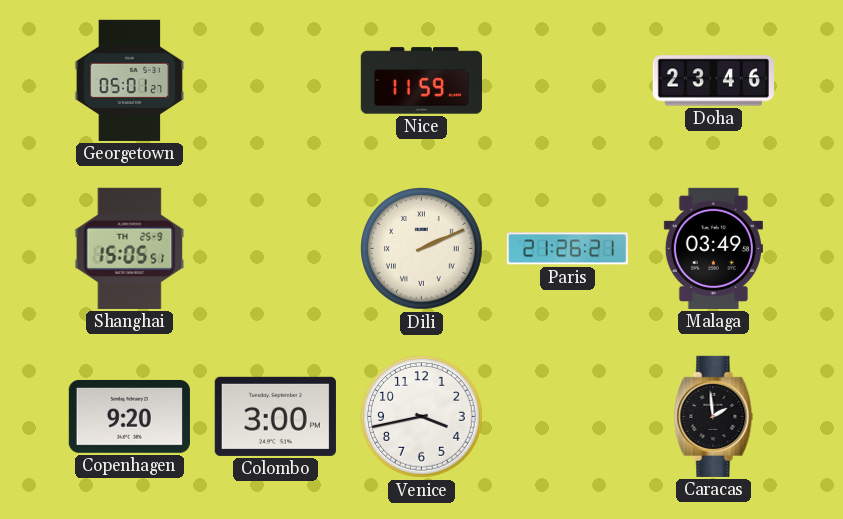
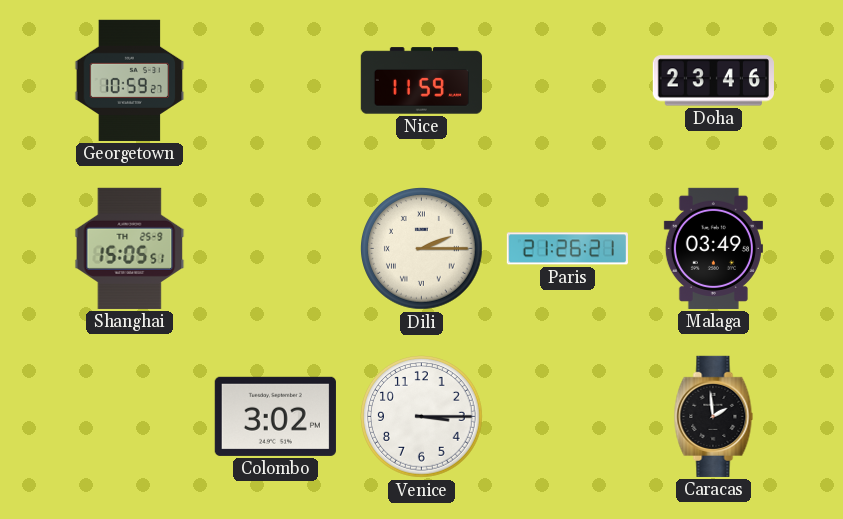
Georgetown: 05:01 -> 10:59
Dili: 2:11 -> 2:15
Copenhagen: 9:20 -> none
Colombo: 3:00 -> 3:02
Venice: 3:43 -> 3:15
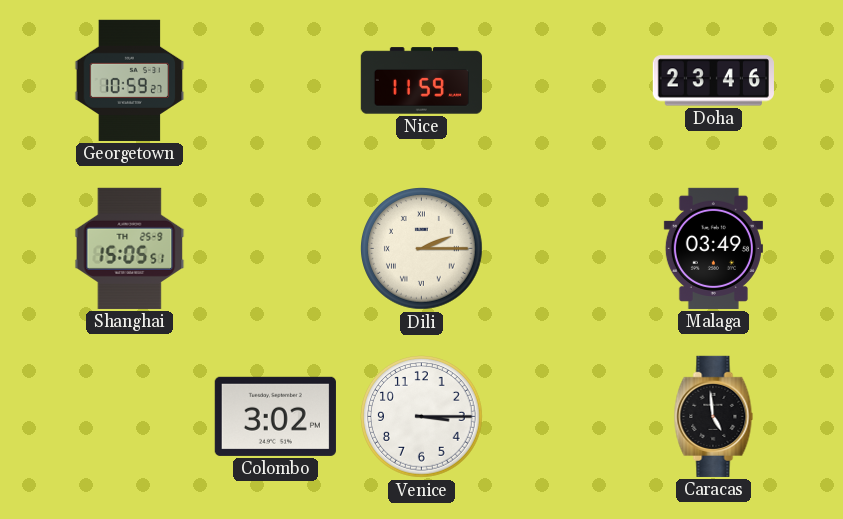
Paris: 21:26 -> none
Caracas: 1:59 -> 4:59
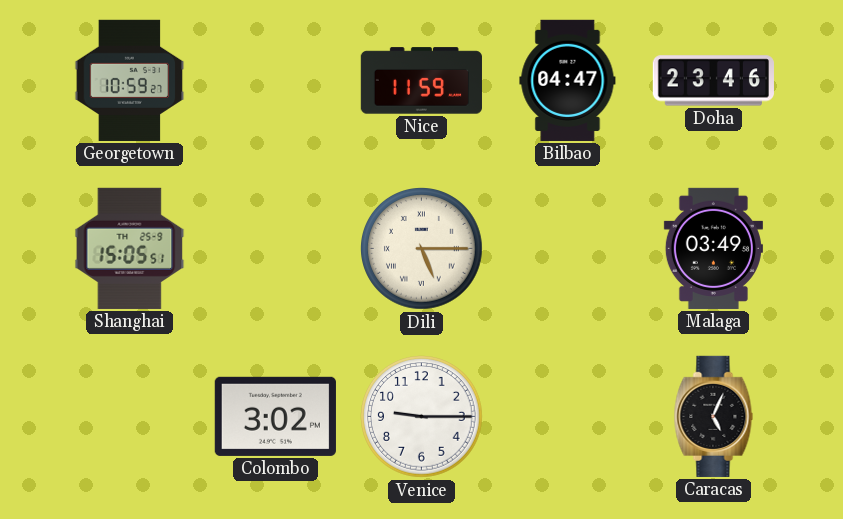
Bilbao: none -> 04:47
Dili: 2:15 -> 5:15
Venice: 3:15 -> 9:15
Caracas: 4:59 -> 5:04
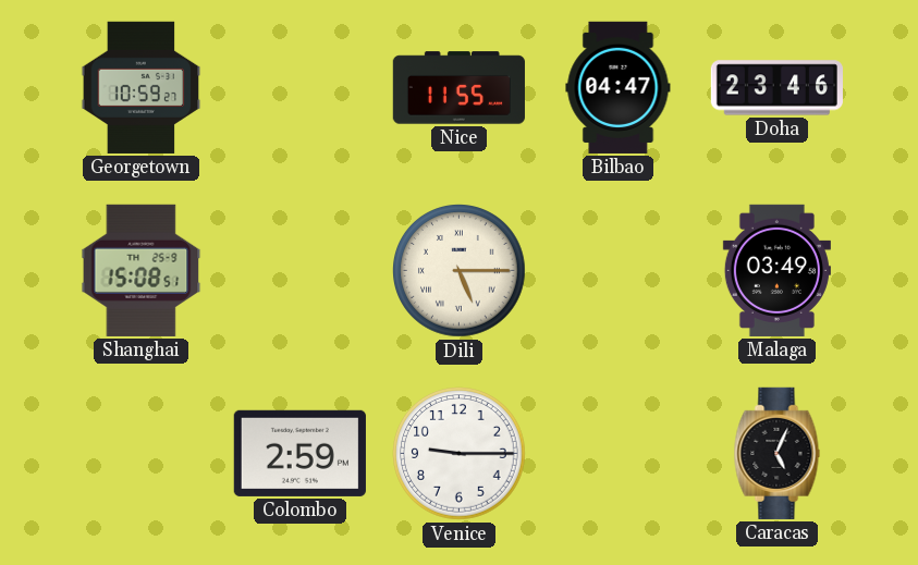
Nice: 11:59 -> 11:55
Shanghai: 15:05 -> 15:08
Colombo: 3:02 -> 2:59
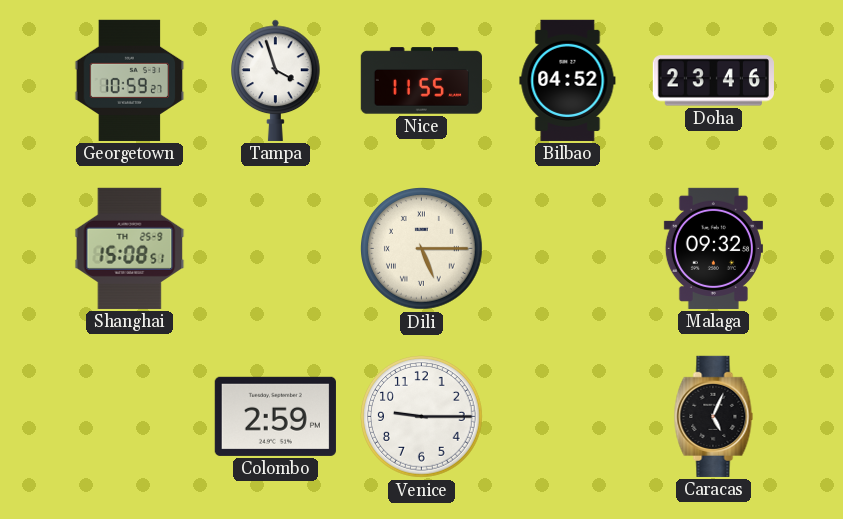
Tampa: none -> 3:57
Bilbao: 04:47 -> 04:52
Malaga: 03:49 -> 09:32
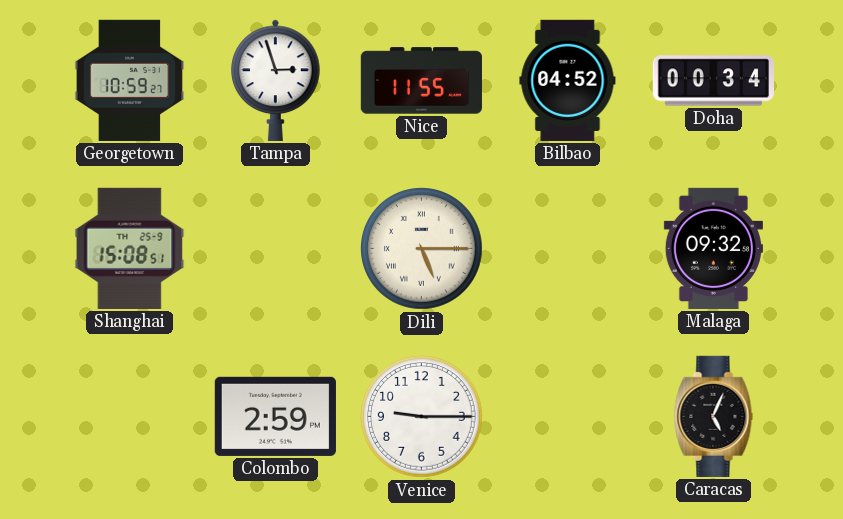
Tampa: 3:57 -> 2:57
Doha: 23:46 -> 00:34
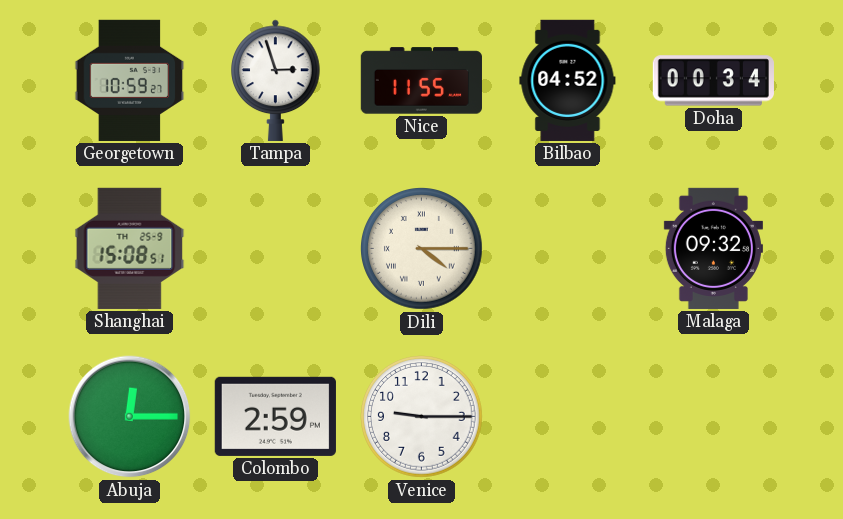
Dili: 5:15 -> 4:15
Abuja: none -> 12:15
Caracas: 5:04 -> none
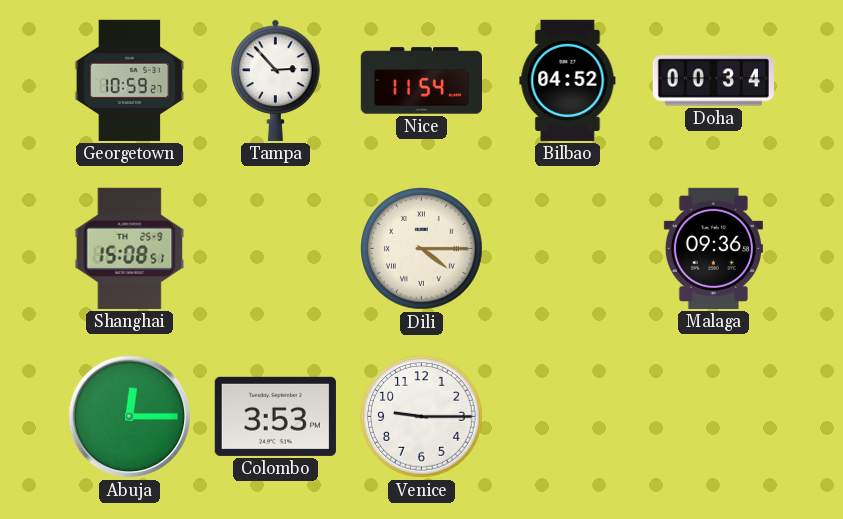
Tampa: 2:57 -> 2:53
Nice: 11:55 -> 11:54
Malaga: 09:32 -> 09:36
Colombo: 2:59 -> 3:53
